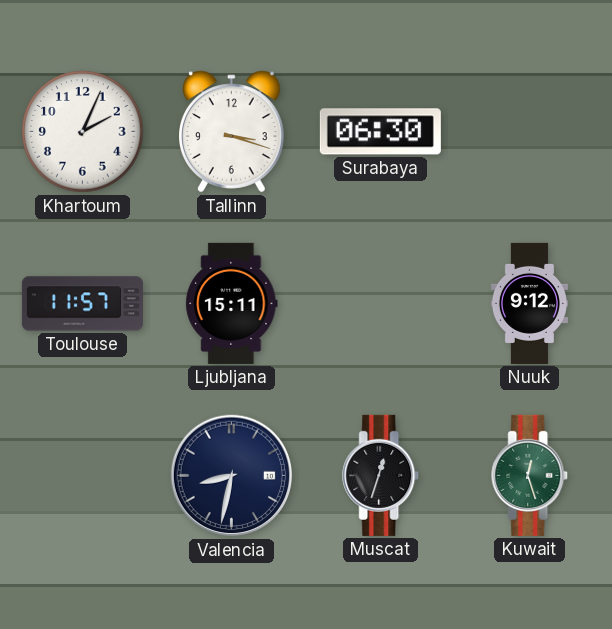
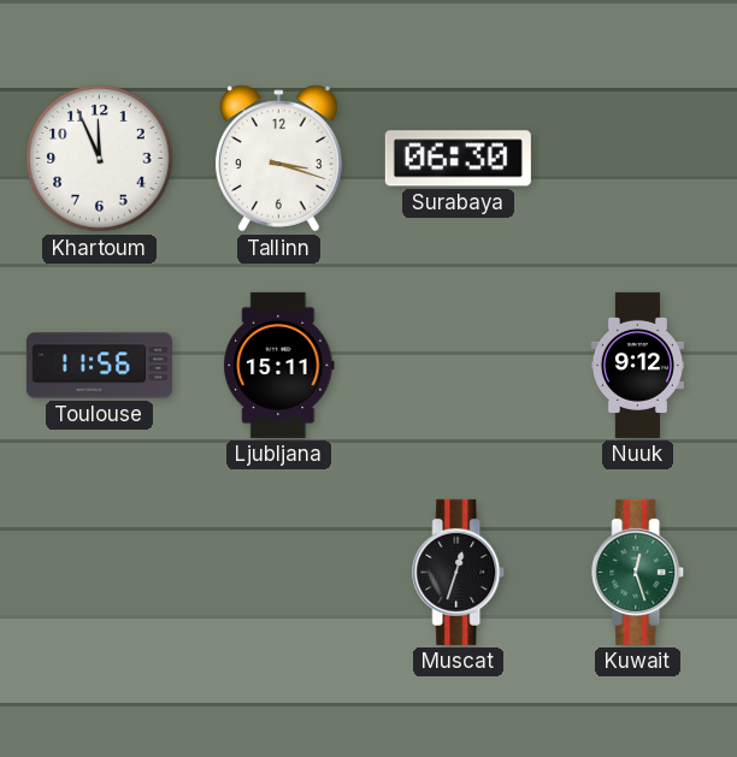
Khartoum: 2:04 -> 11:56
Toulouse: 11:57 -> 11:56
Valencia: 8:32 -> none
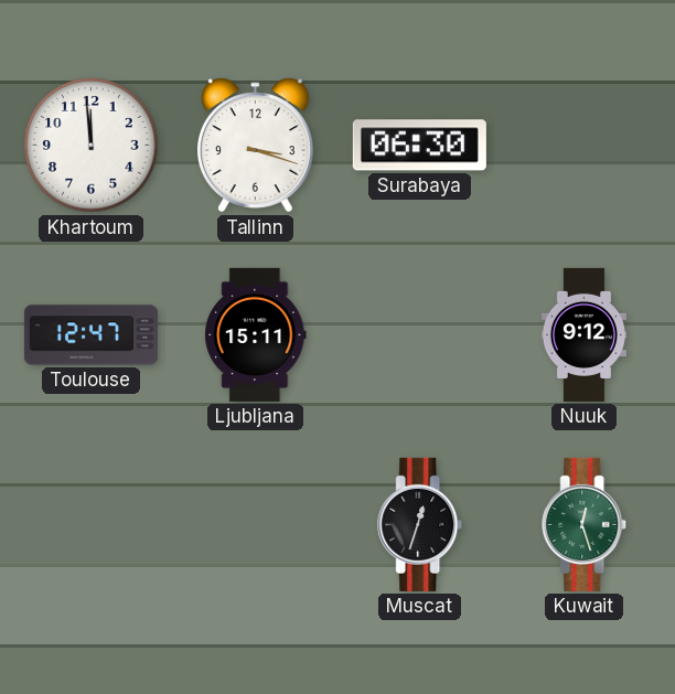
Khartoum: 11:56 -> 11:59
Toulouse: 11:56 -> 12:47
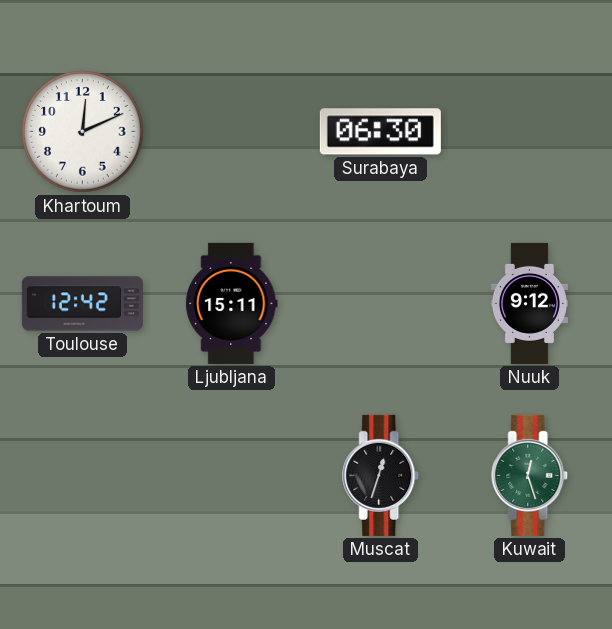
Khartoum: 11:59 -> 12:11
Tallinn: 3:18 -> none
Toulouse: 12:47 -> 12:42
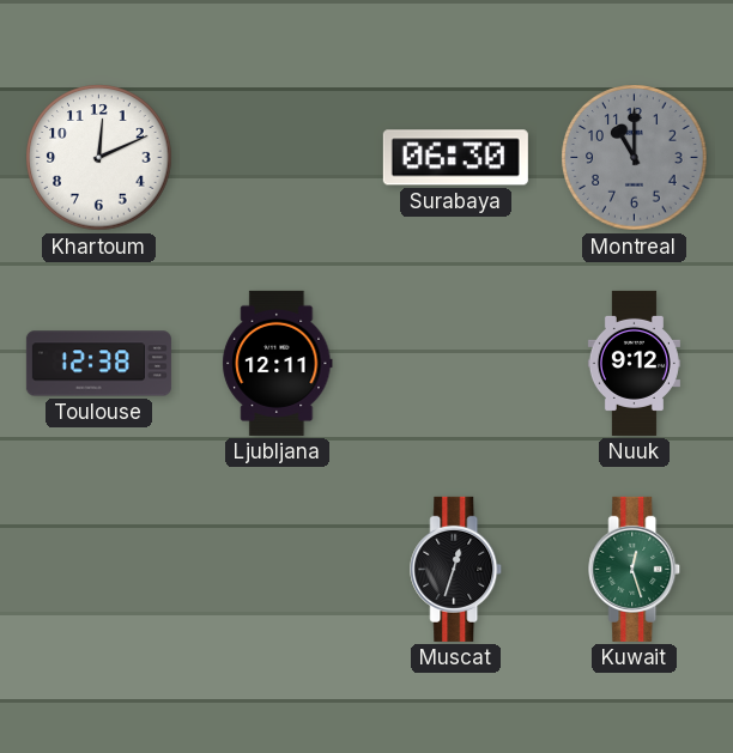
Montreal: none -> 11:00
Toulouse: 12:42 -> 12:38
Ljubljana: 15:11 -> 12:11
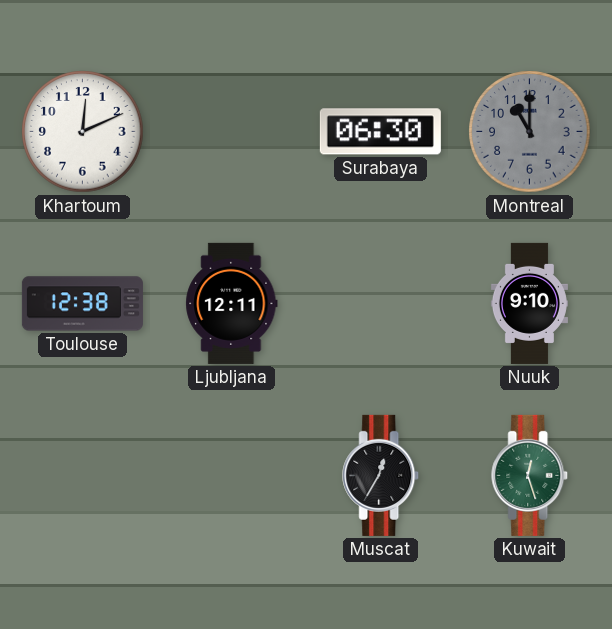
Nuuk: 9:12 -> 9:10
Muscat: 12:33 -> 12:35
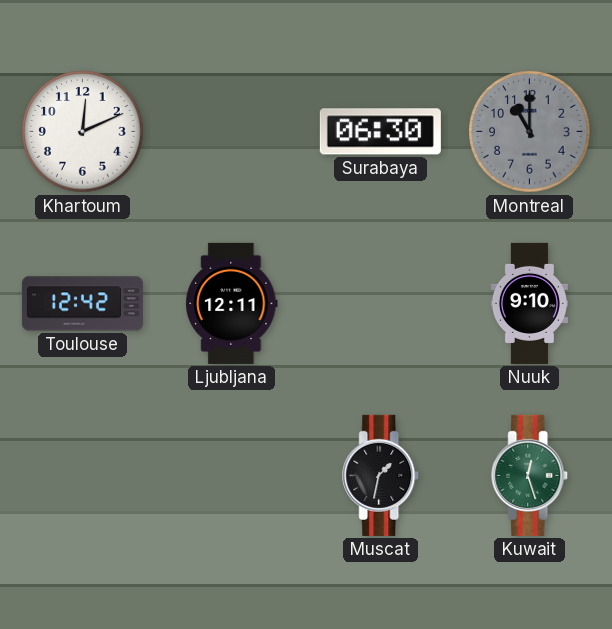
Toulouse: 12:38 -> 12:42
Muscat: 12:35 -> 1:32
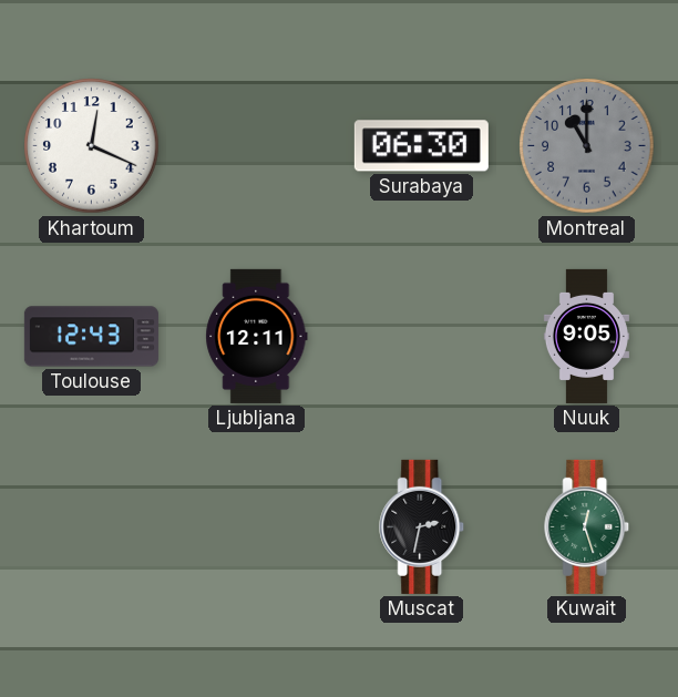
Khartoum: 12:11 -> 12:19
Toulouse: 12:42 -> 12:43
Nuuk: 9:10 -> 9:05
Muscat: 1:32 -> 2:32
